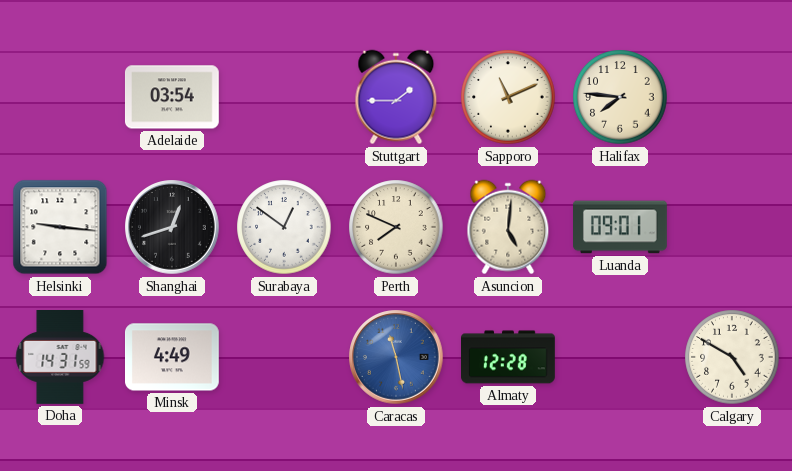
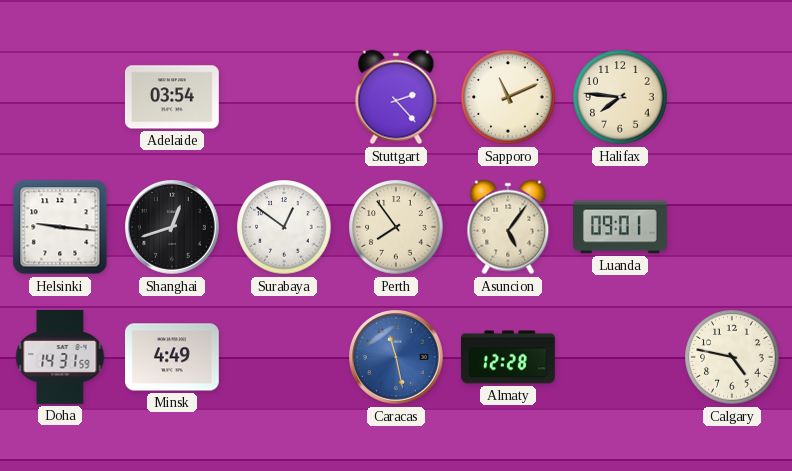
Stuttgart: 1:45 -> 2:23
Perth: 7:49 -> 7:54
Asuncion: 5:01 -> 5:06
Calgary: 4:50 -> 4:47
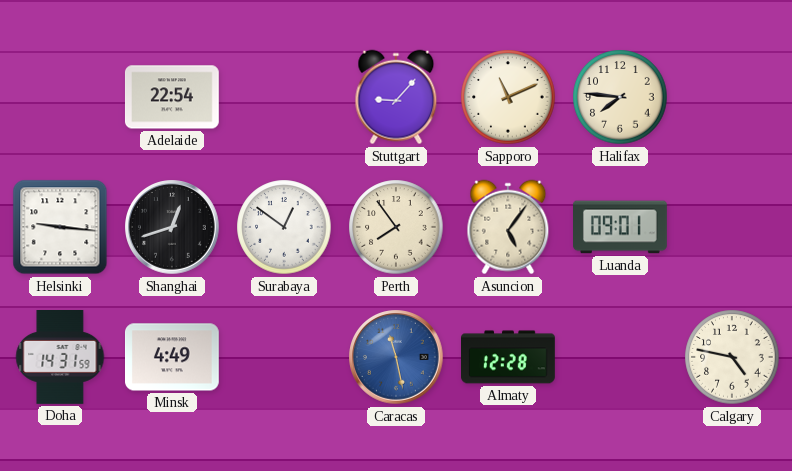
Adelaide: 03:54 -> 22:54
Stuttgart: 2:23 -> 9:07
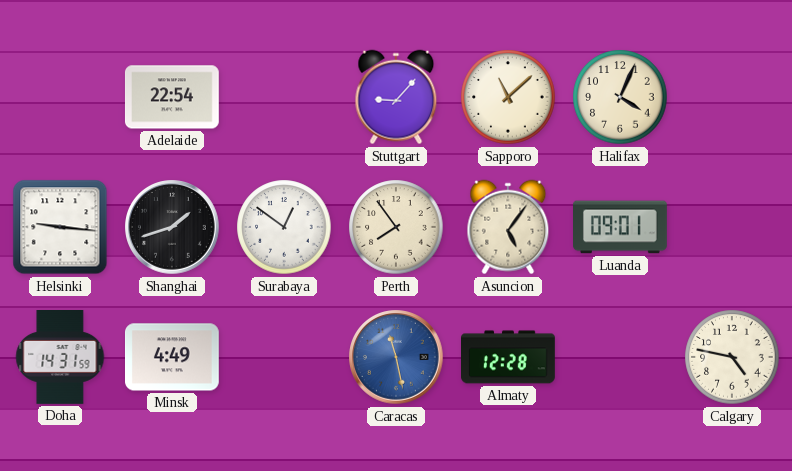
Sapporo: 11:11 -> 11:08
Halifax: 7:46 -> 4:04
Shanghai: 12:42 -> 1:42
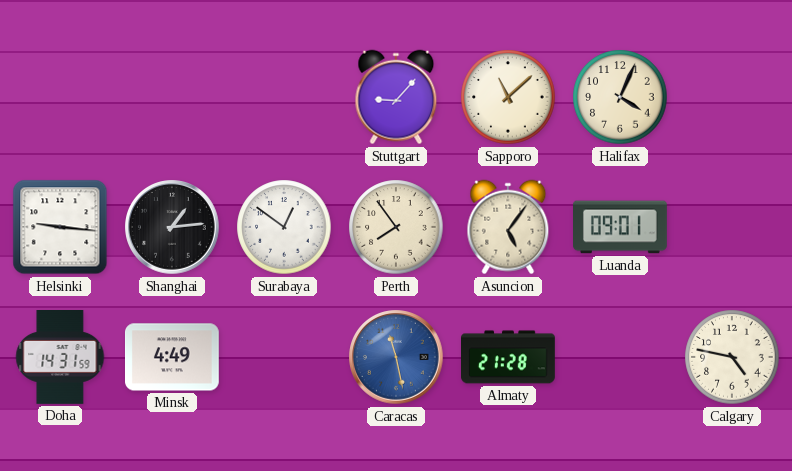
Adelaide: 22:54 -> none
Shanghai: 1:42 -> 1:14
Almaty: 12:28 -> 21:28
